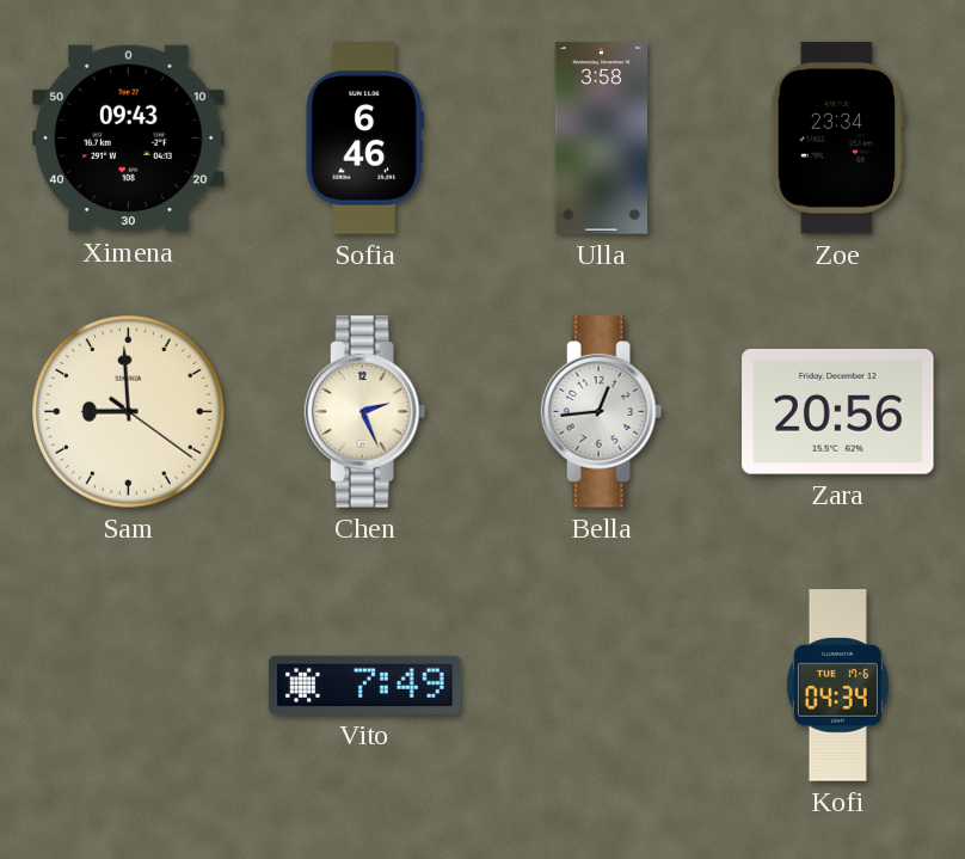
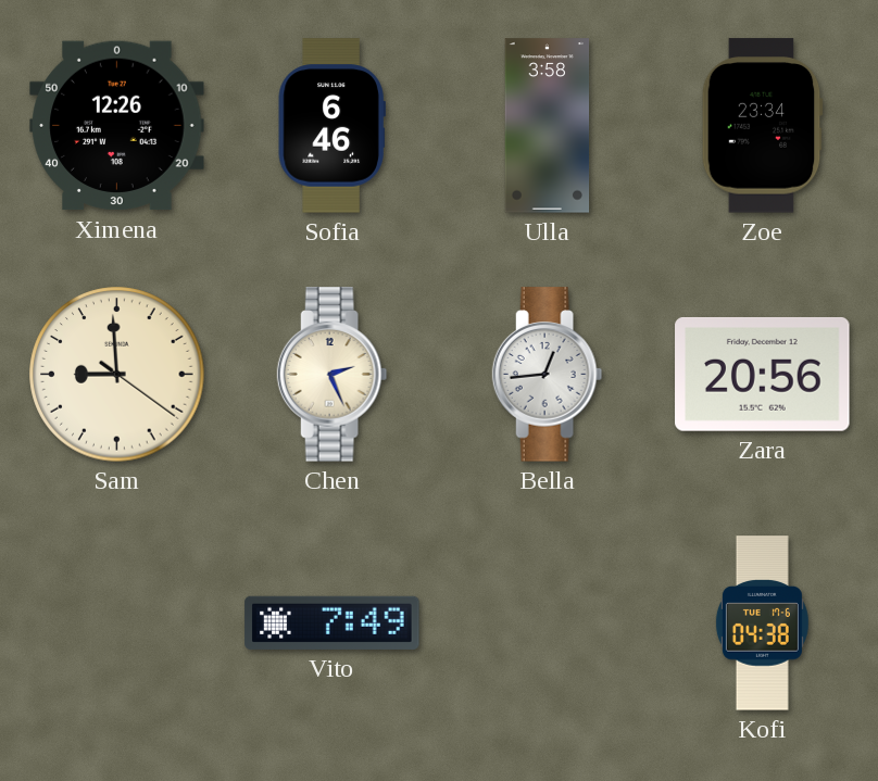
Ximena: 09:43 -> 12:26
Kofi: 04:34 -> 04:38
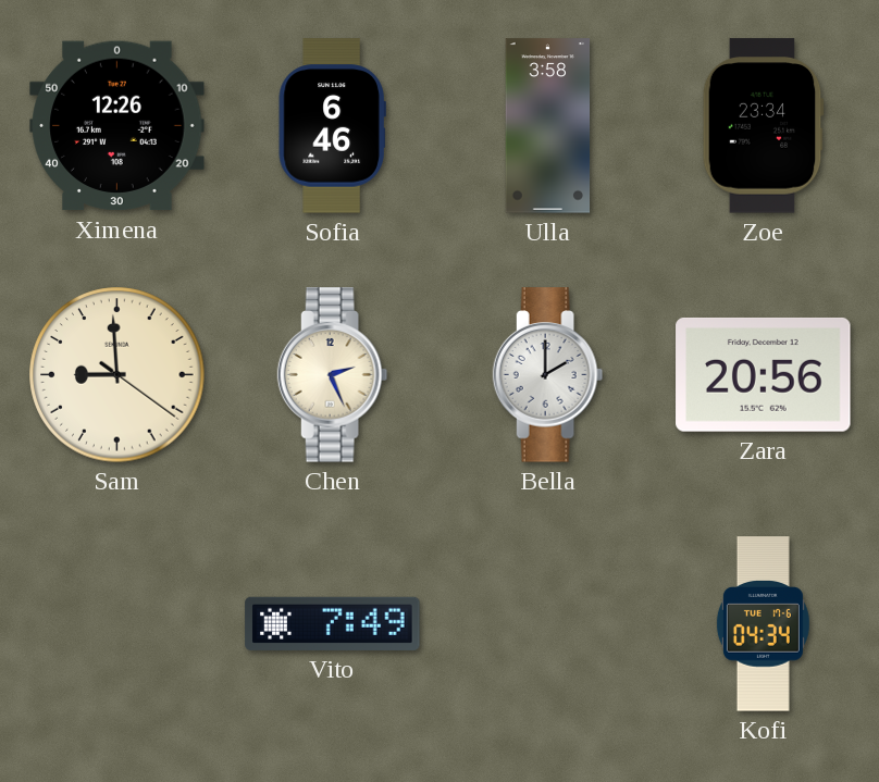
Bella: 12:44 -> 2:00
Kofi: 04:38 -> 04:34
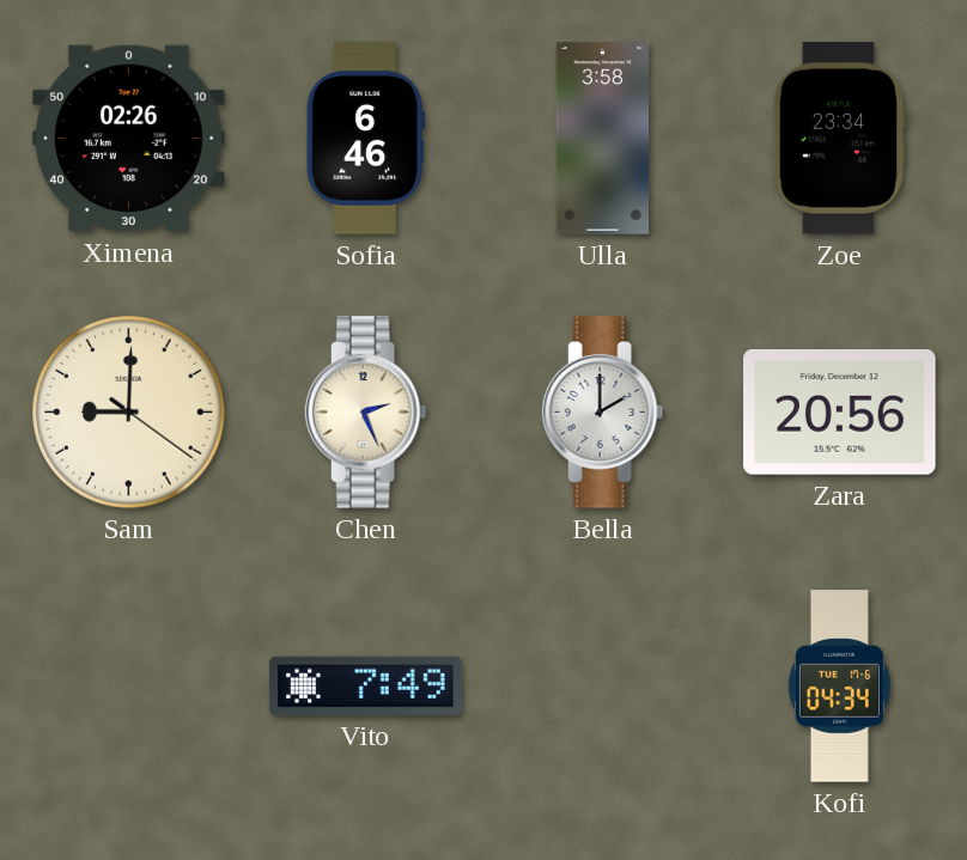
Ximena: 12:26 -> 02:26
Sam: 8:59 -> 9:00
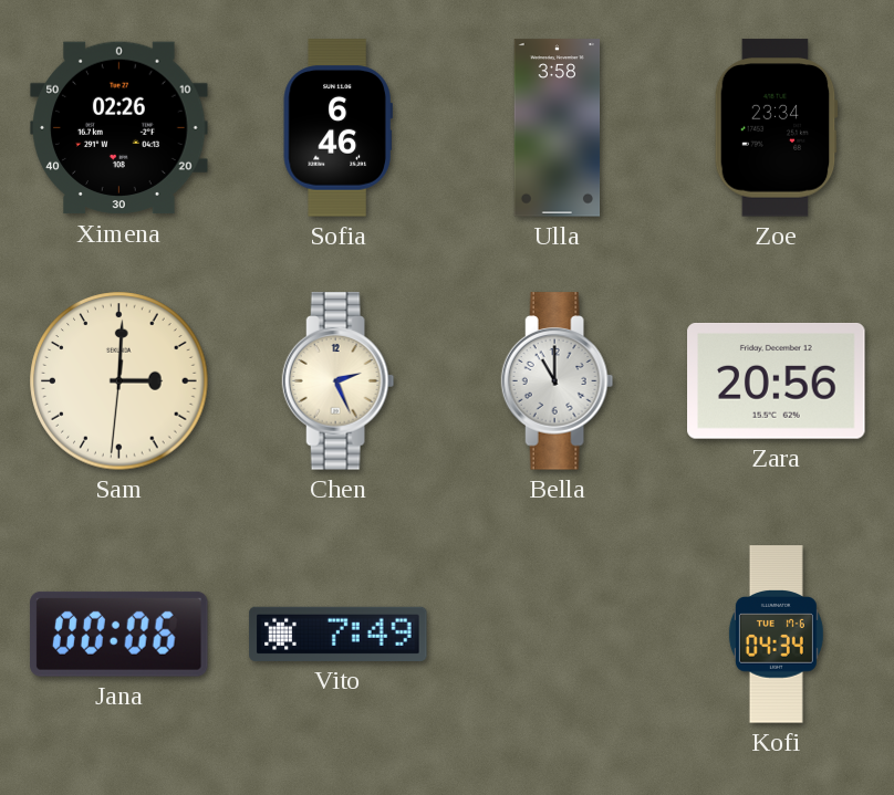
Sam: 9:00 -> 3:00
Bella: 2:00 -> 11:00
Jana: none -> 00:06
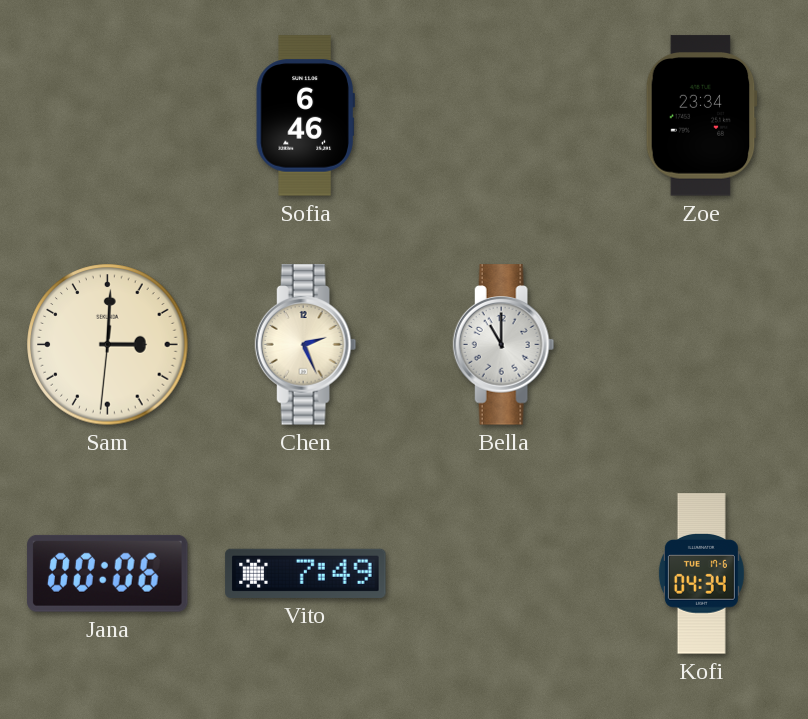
Ximena: 02:26 -> none
Ulla: 3:58 -> none
Zara: 20:56 -> none
